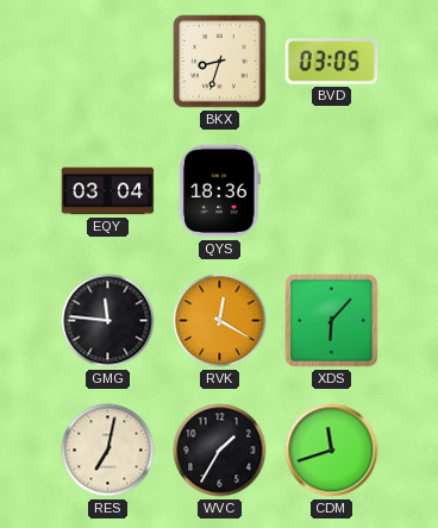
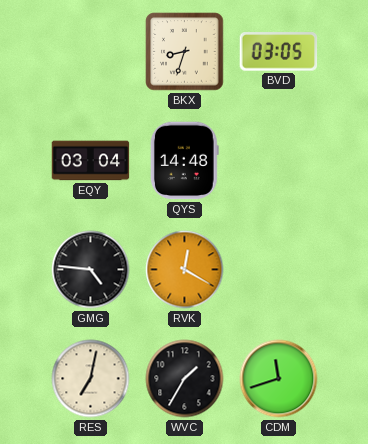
QYS: 18:36 -> 14:48
GMG: 11:46 -> 4:46
XDS: 6:07 -> none
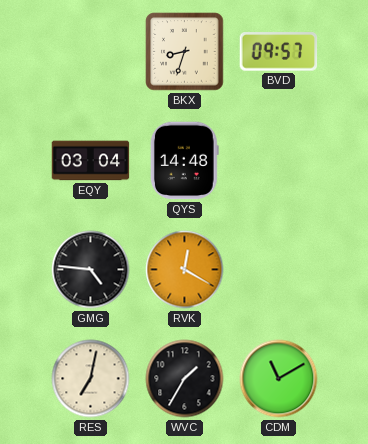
BVD: 03:05 -> 09:57
CDM: 11:42 -> 11:10
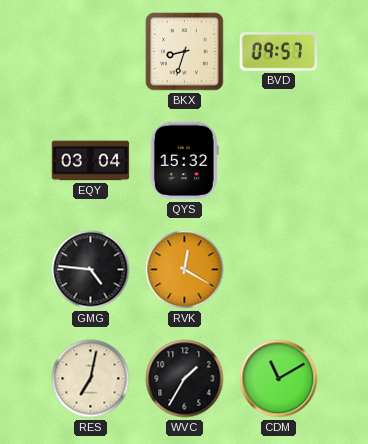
QYS: 14:48 -> 15:32
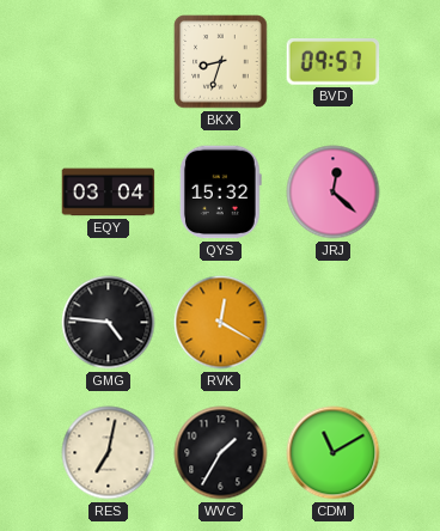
JRJ: none -> 12:22
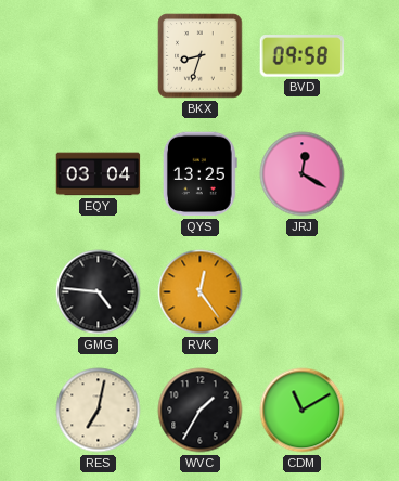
BVD: 09:57 -> 09:58
QYS: 15:32 -> 13:25
JRJ: 12:22 -> 12:20
RVK: 12:20 -> 12:24
